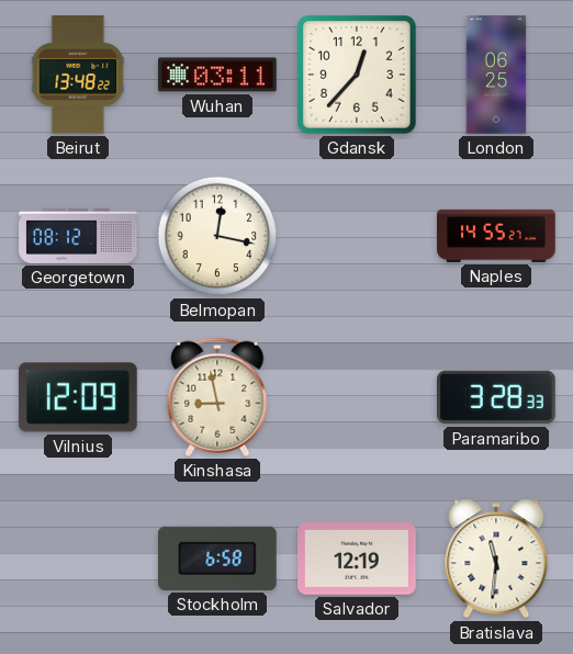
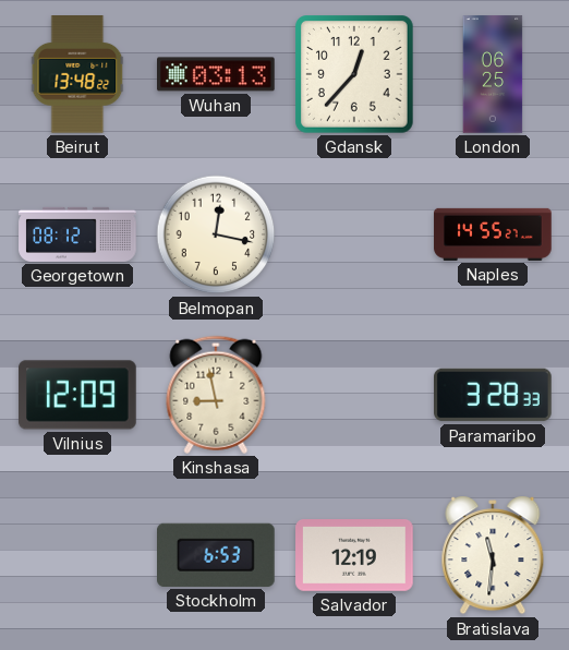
Wuhan: 03:11 -> 03:13
Stockholm: 6:58 -> 6:53
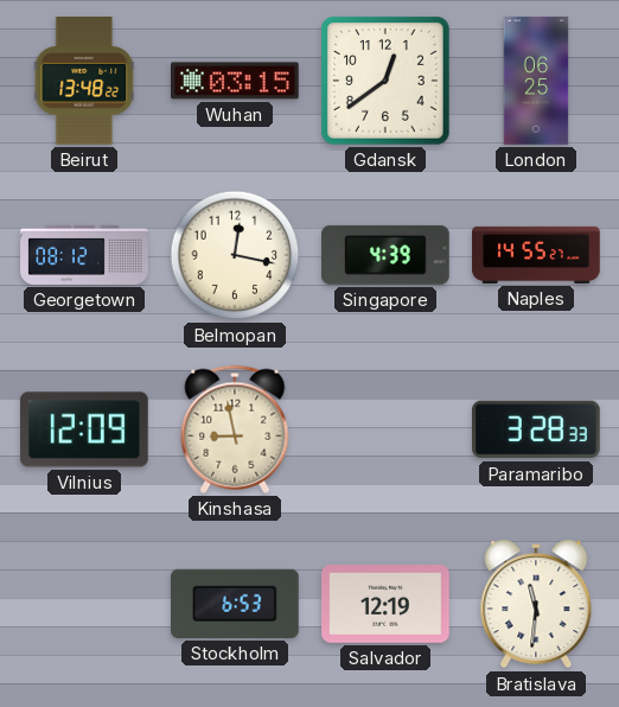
Wuhan: 03:13 -> 03:15
Gdansk: 12:37 -> 12:39
Singapore: none -> 4:39
